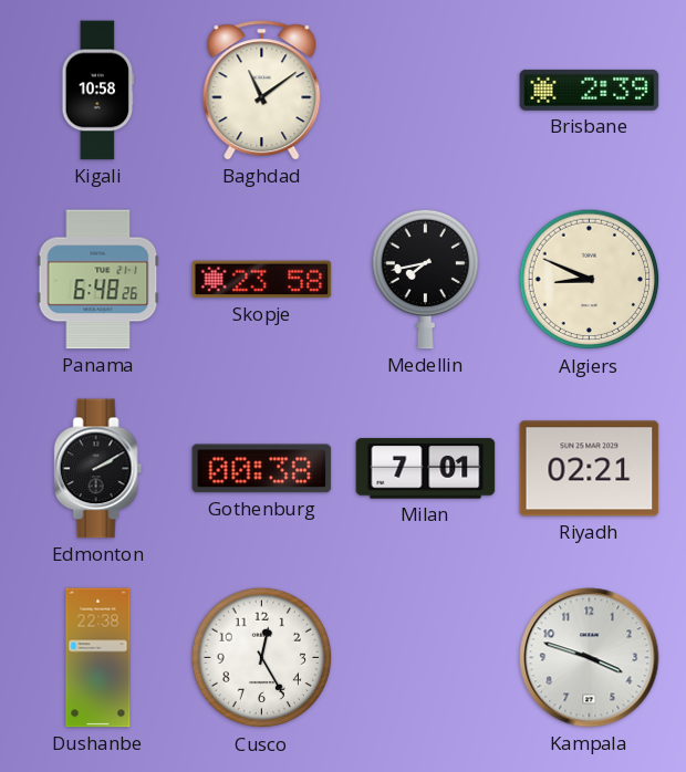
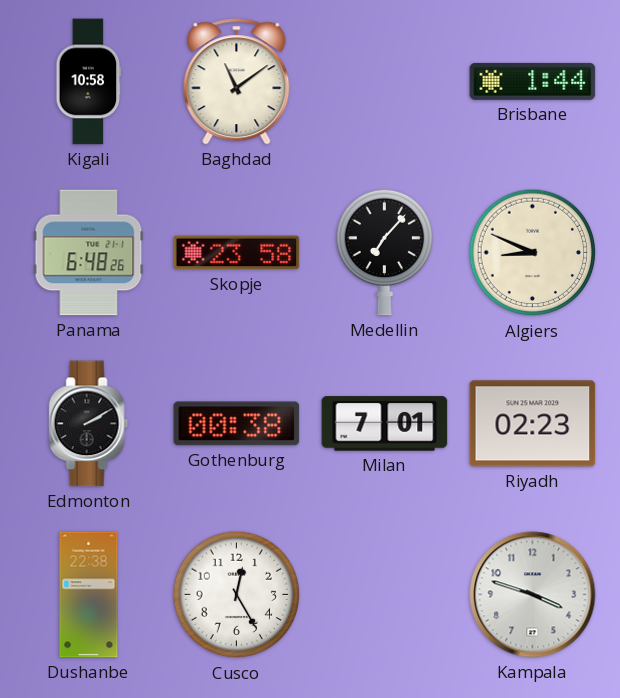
Brisbane: 2:39 -> 1:44
Medellin: 7:43 -> 7:07
Riyadh: 02:21 -> 02:23
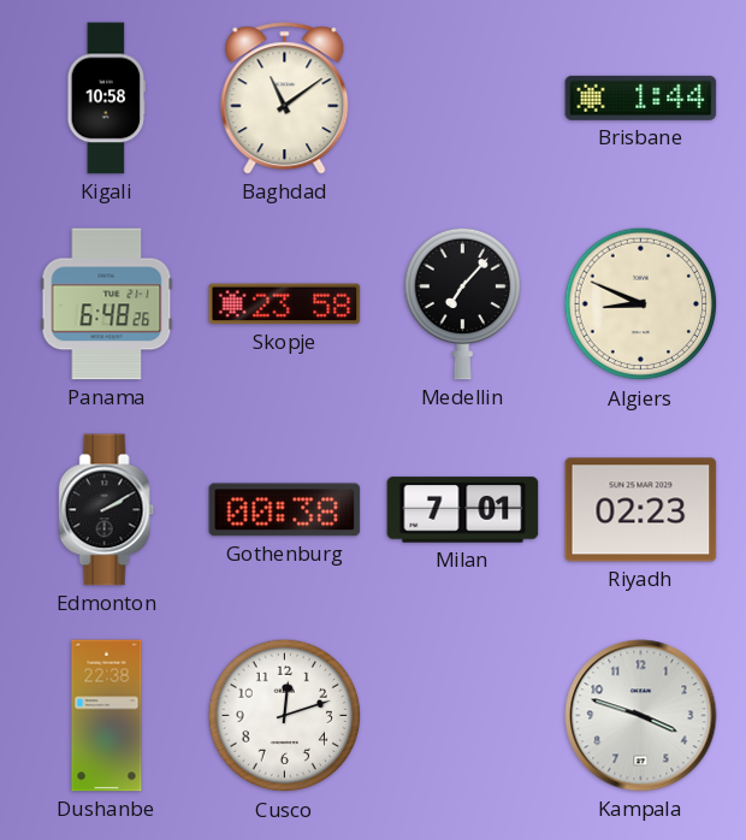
Cusco: 12:25 -> 12:12
